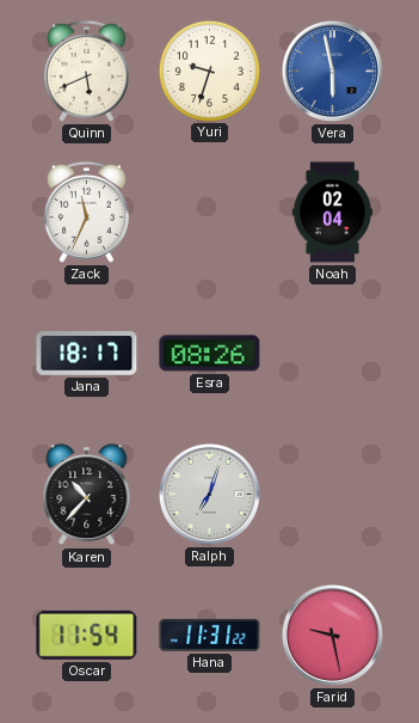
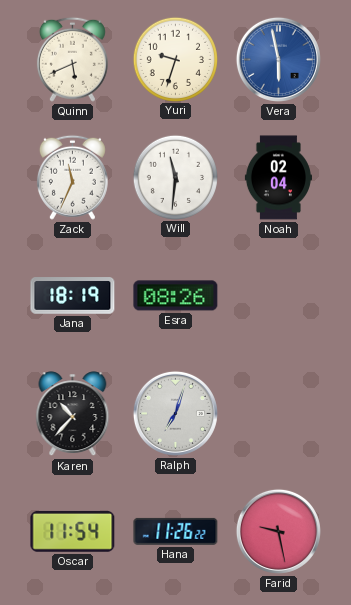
Will: none -> 11:31
Jana: 18:17 -> 18:19
Hana: 11:31 -> 11:26
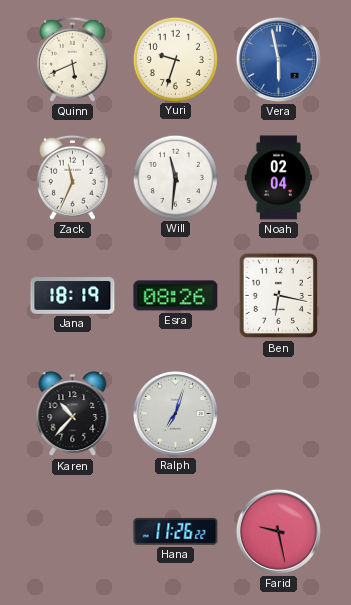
Ben: none -> 6:17
Oscar: 11:54 -> none
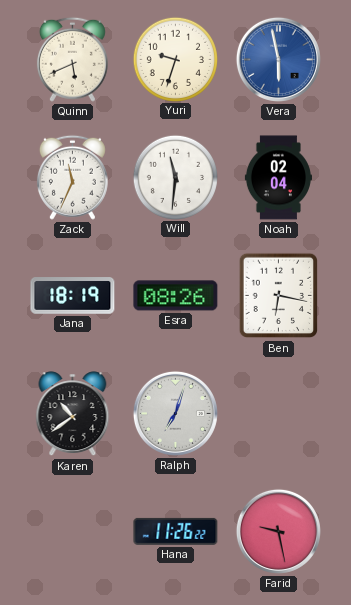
Karen: 10:37 -> 10:39
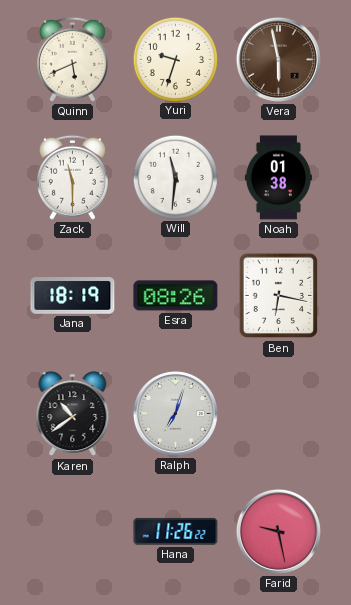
Vera dial: blue -> brown
Zack: 11:34 -> 11:30
Noah: 02:04 -> 01:38
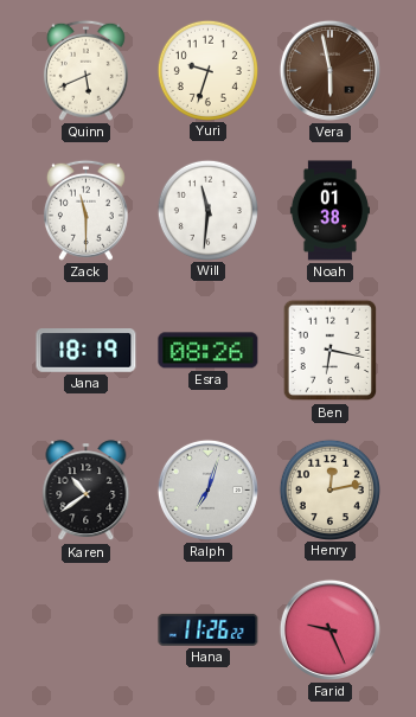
Henry: none -> 12:13
Farid: 9:28 -> 9:26
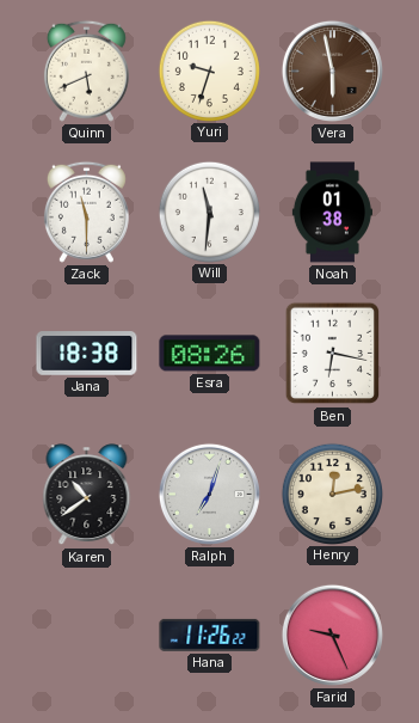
Jana: 18:19 -> 18:38
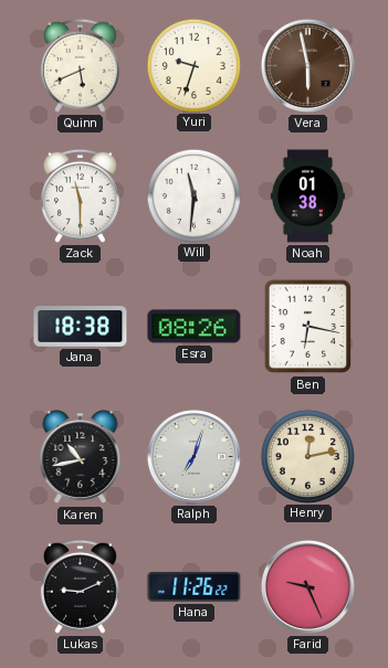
Karen: 10:39 -> 10:43
Lukas: none -> 9:11
